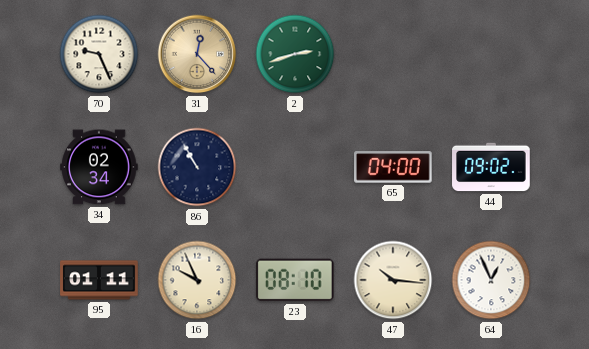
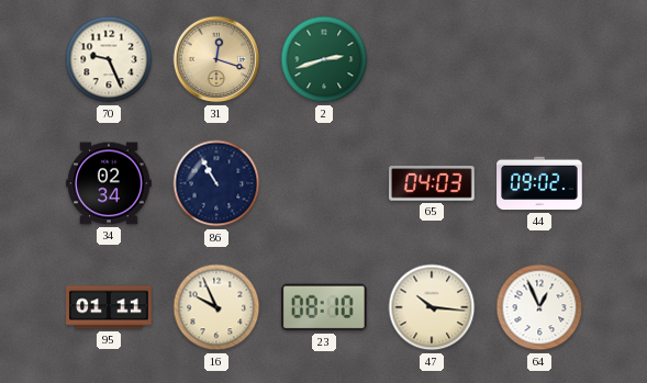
31: 12:23 -> 12:18
65: 04:00 -> 04:03
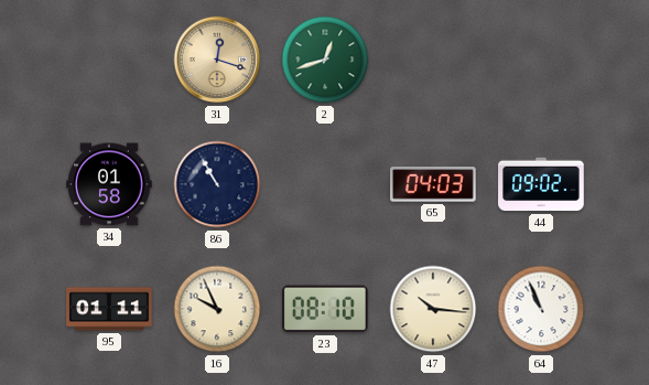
70: 9:26 -> none
2: 2:42 -> 12:42
34: 02:34 -> 01:58
64: 12:56 -> 10:56
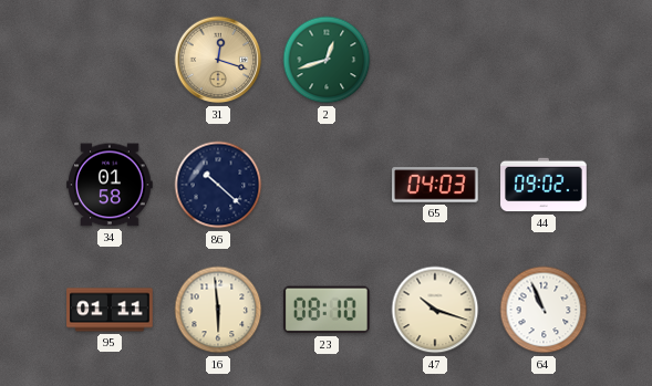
86: 10:55 -> 10:22
16: 9:56 -> 5:59
47: 10:16 -> 10:18
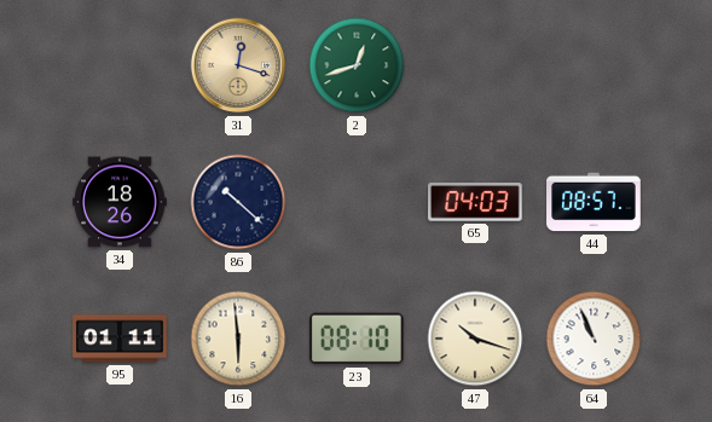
34: 01:58 -> 18:26
44: 09:02 -> 08:57
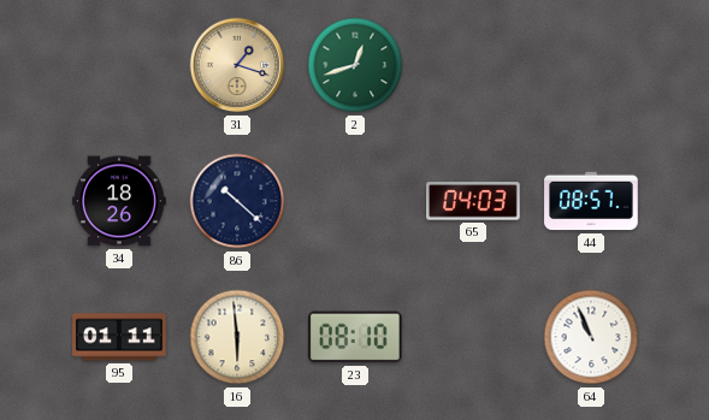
31: 12:18 -> 1:18
47: 10:18 -> none
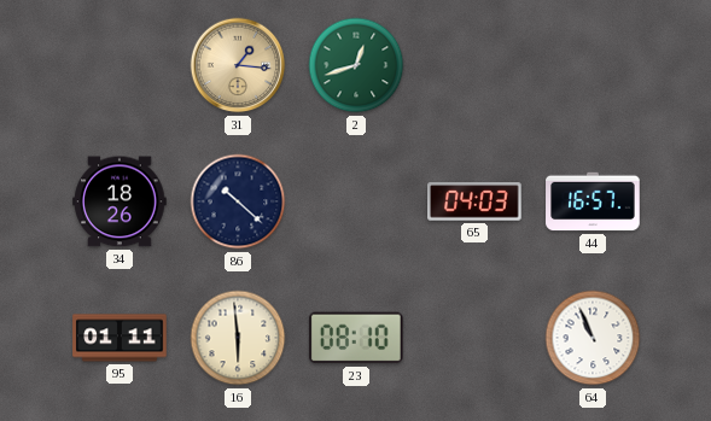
31: 1:18 -> 1:16
44: 08:57 -> 16:57
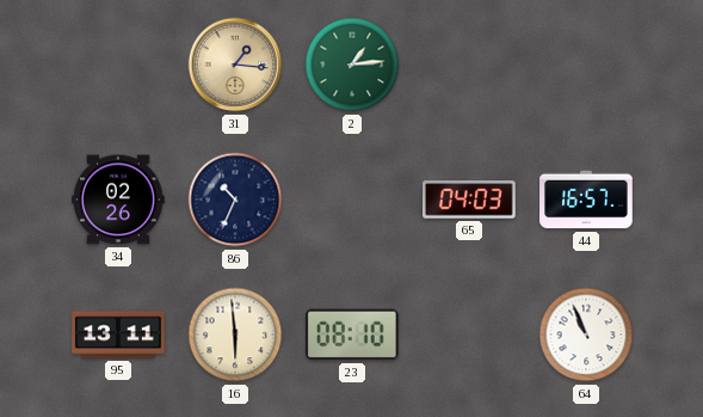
2: 12:42 -> 1:14
34: 18:26 -> 02:26
86: 10:22 -> 10:34
95: 01:11 -> 13:11
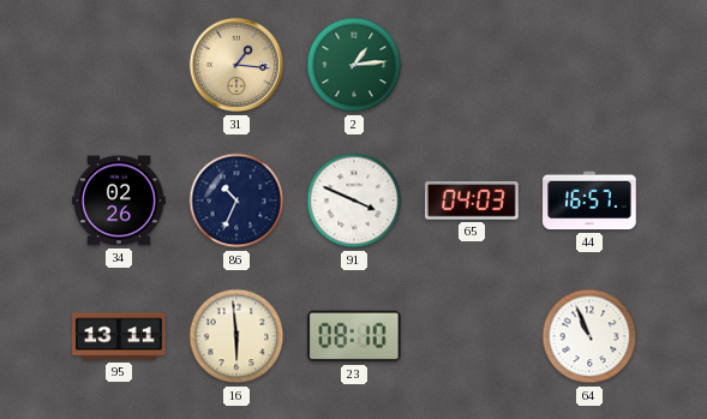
91: none -> 3:49
